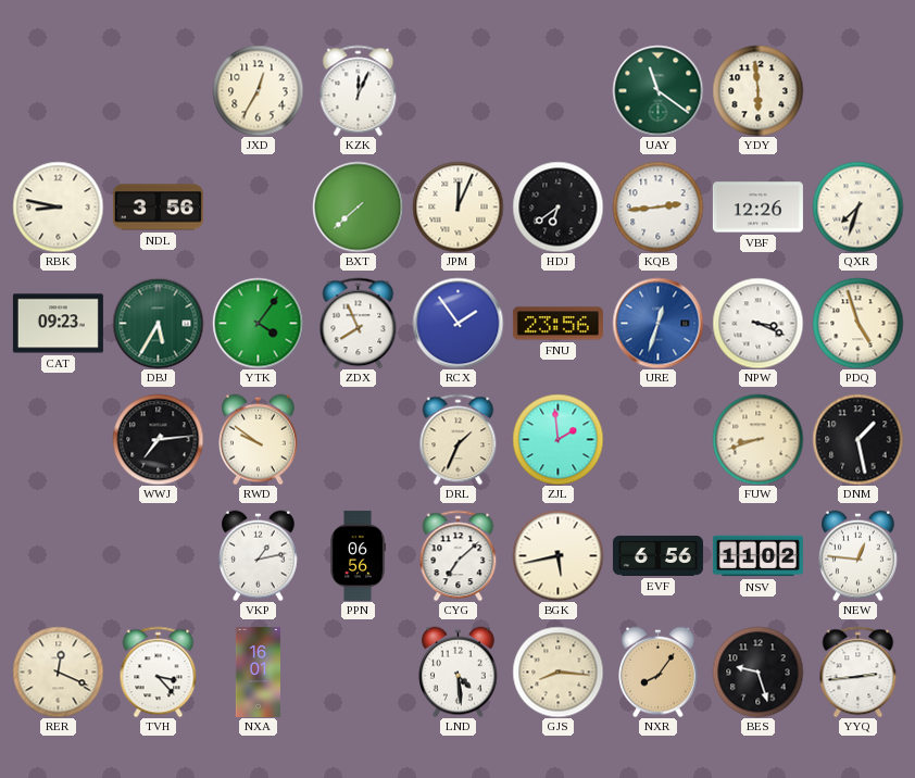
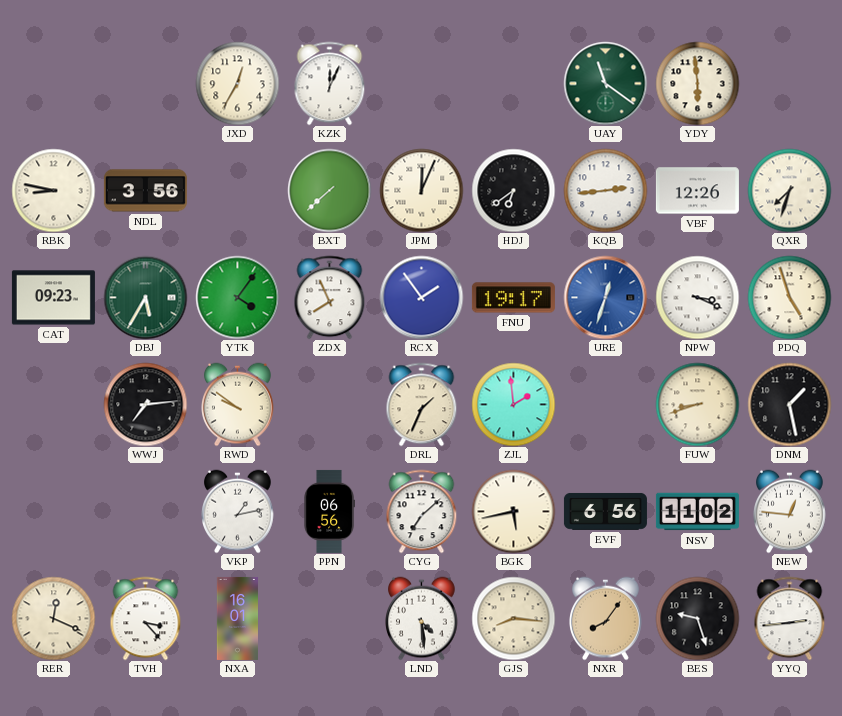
FNU: 23:56 -> 19:17
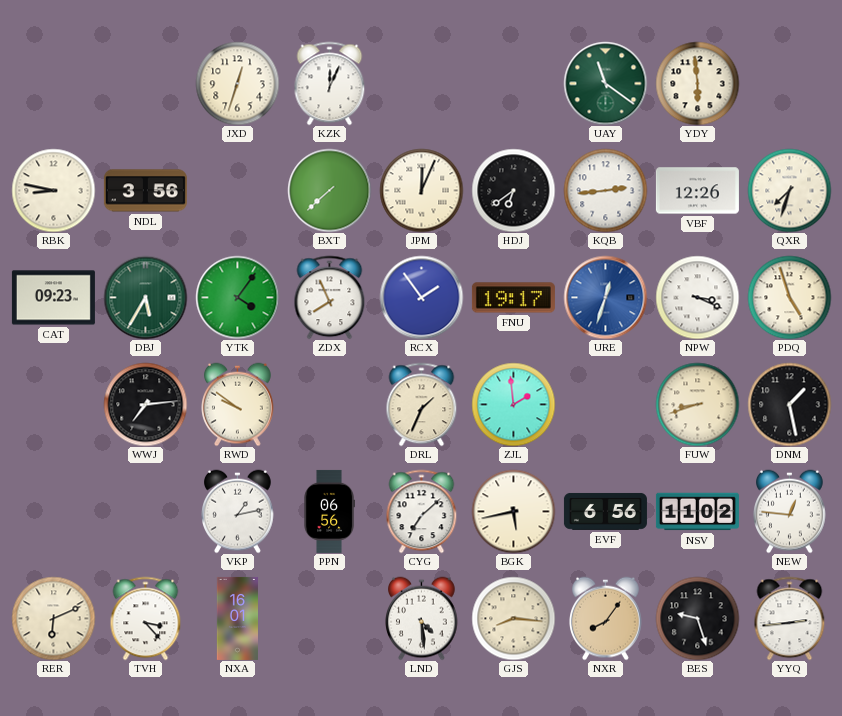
JXD: 12:35 -> 12:33
RER: 12:19 -> 6:11
